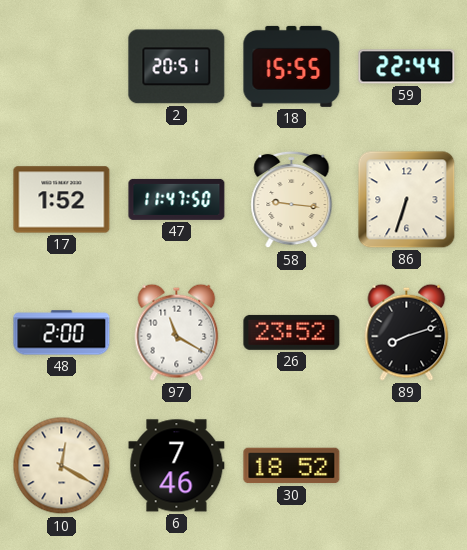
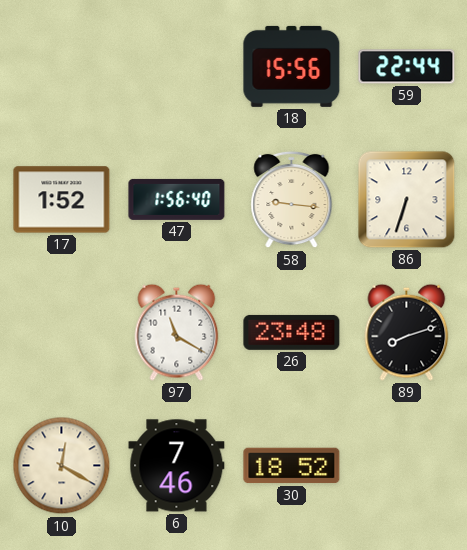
2: 20:51 -> none
18: 15:55 -> 15:56
47: 11:47 -> 1:56
48: 2:00 -> none
26: 23:52 -> 23:48
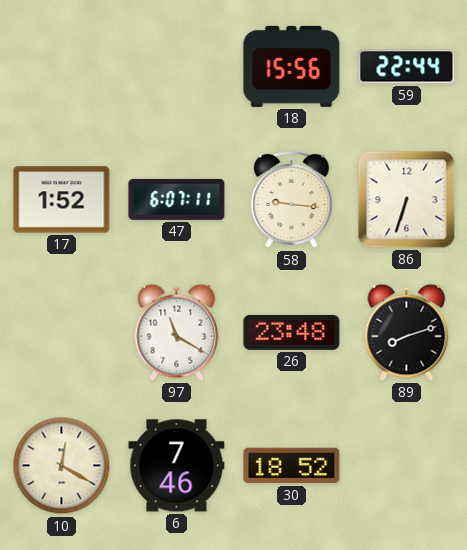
47: 1:56 -> 6:07
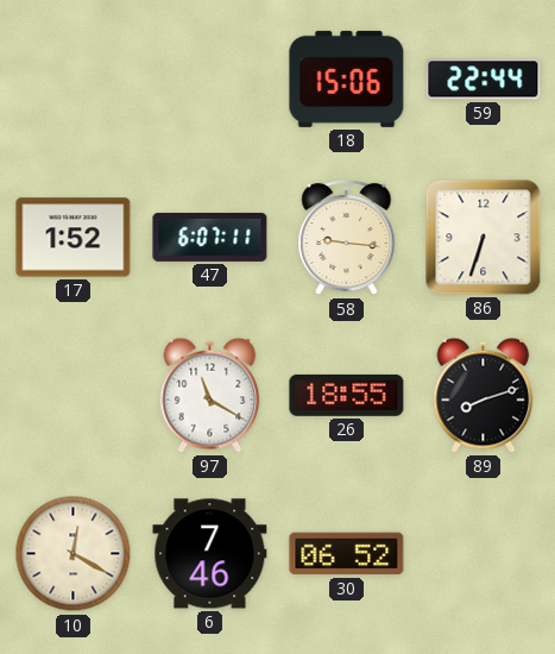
18: 15:56 -> 15:06
26: 23:48 -> 18:55
30: 18:52 -> 06:52
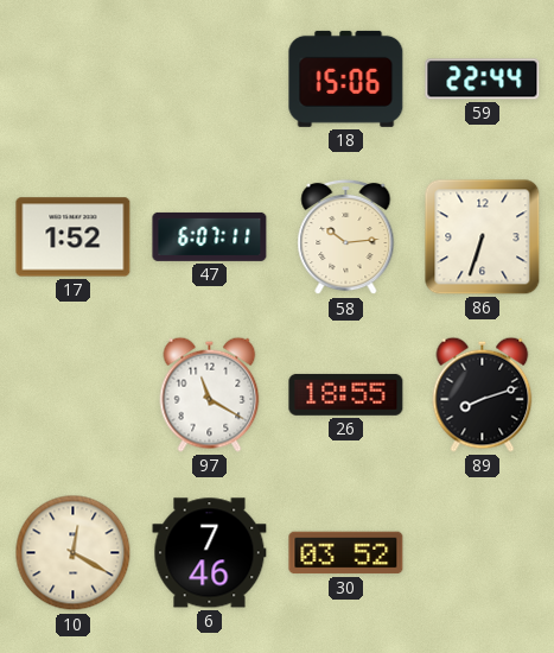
58: 9:16 -> 10:14
30: 06:52 -> 03:52
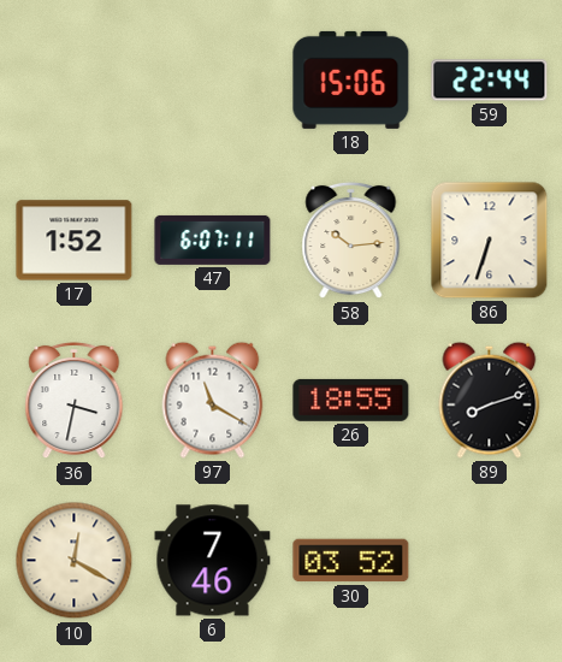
36: none -> 3:32
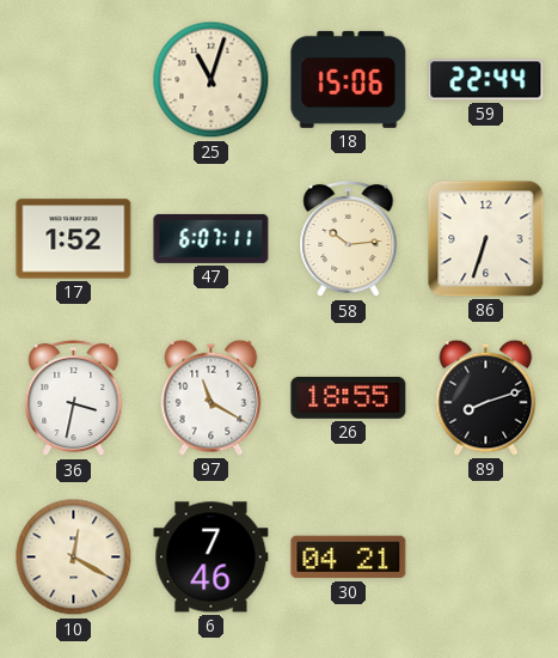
25: none -> 11:03
30: 03:52 -> 04:21
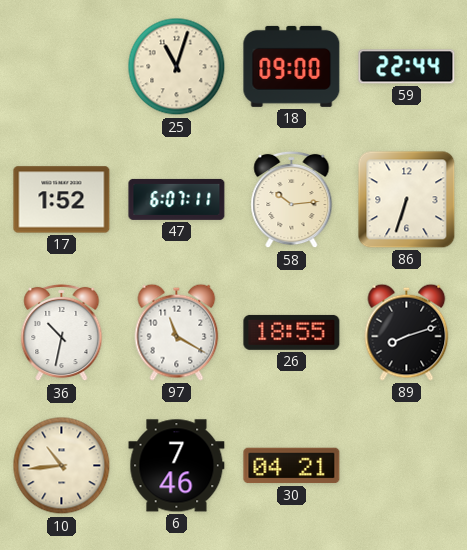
18: 15:06 -> 09:00
36: 3:32 -> 10:32
10: 12:20 -> 10:44
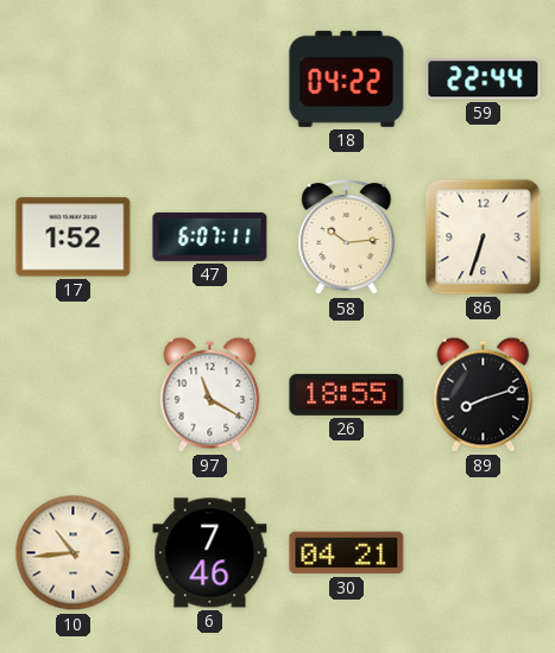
25: 11:03 -> none
18: 09:00 -> 04:22
36: 10:32 -> none
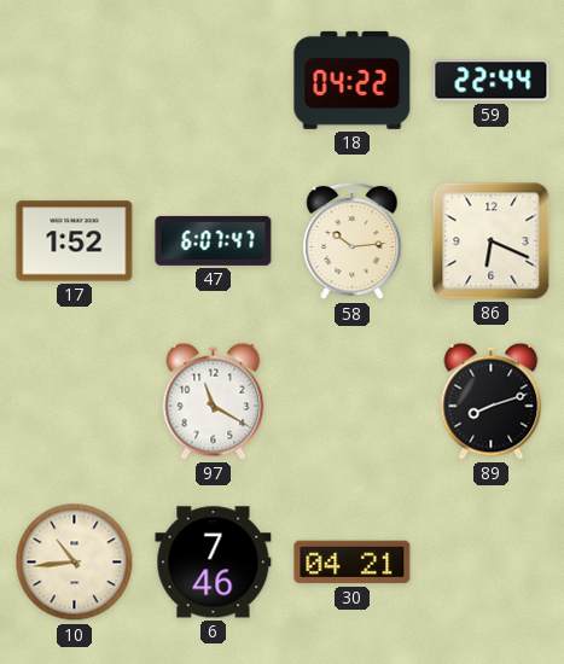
47: 6:07:11 -> 6:07:47
86: 6:33 -> 6:19
26: 18:55 -> none
